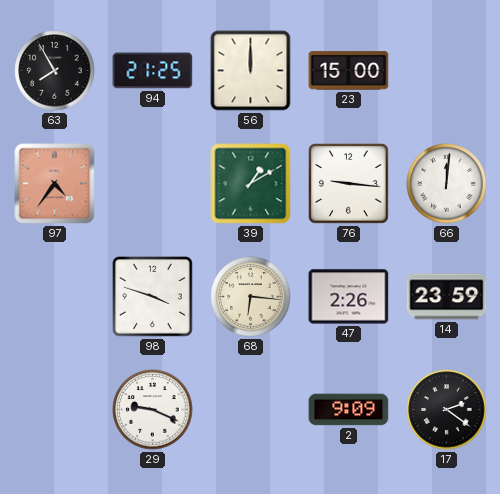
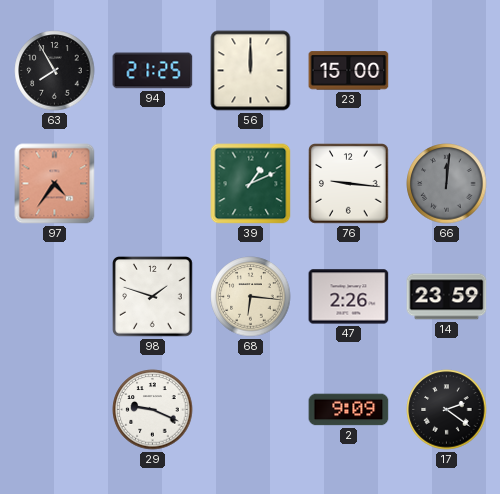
39: 1:10 -> 1:11
66 dial: white -> grey
98: 3:48 -> 1:48
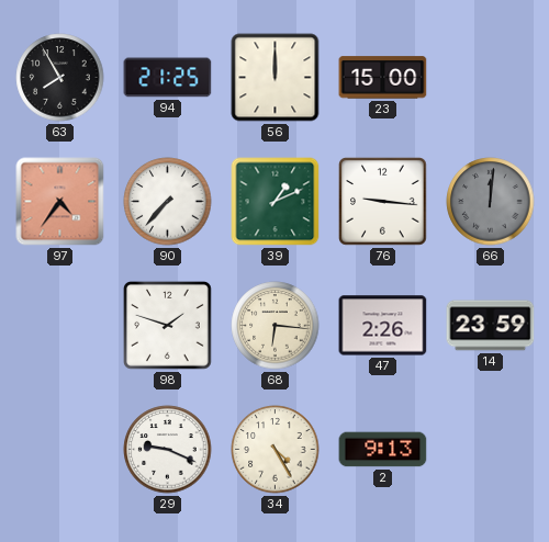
90: none -> 7:37
34: none -> 4:25
2: 9:09 -> 9:13
17: 2:21 -> none
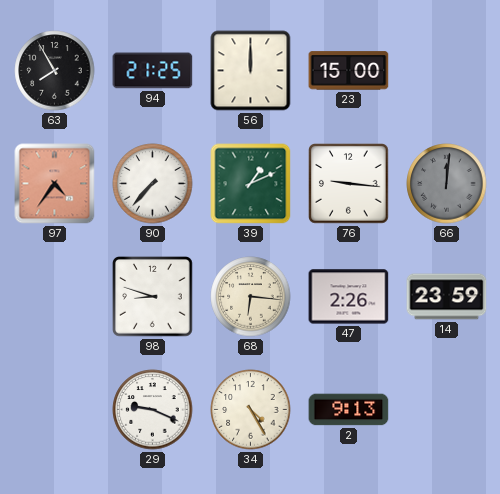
98: 1:48 -> 8:48
